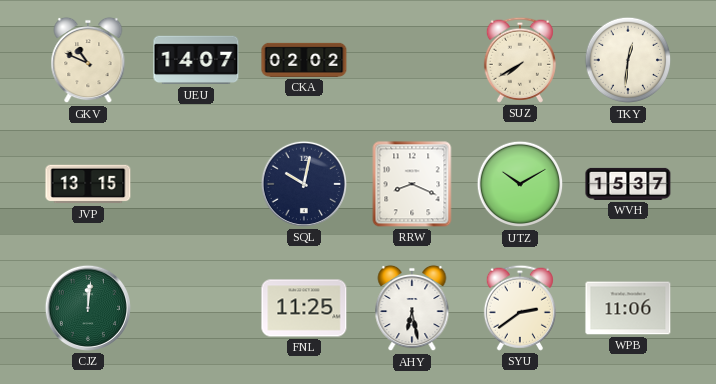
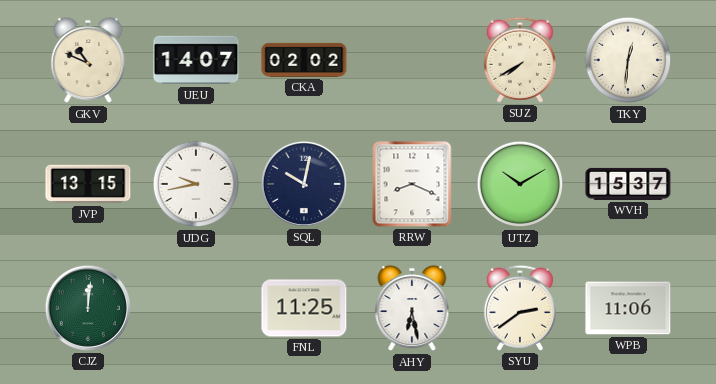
UDG: none -> 9:43
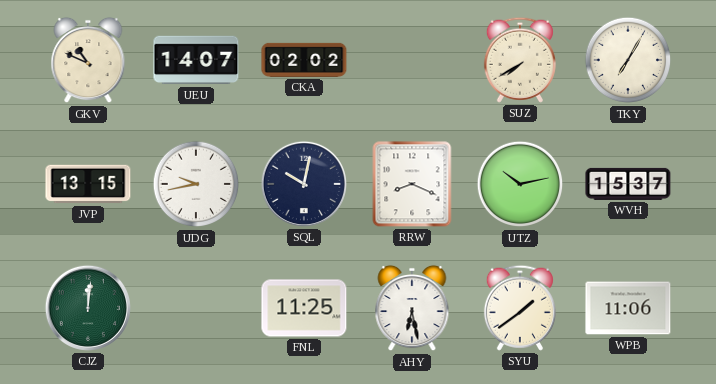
TKY: 12:31 -> 7:05
UTZ: 10:10 -> 10:13
SYU: 2:39 -> 1:39
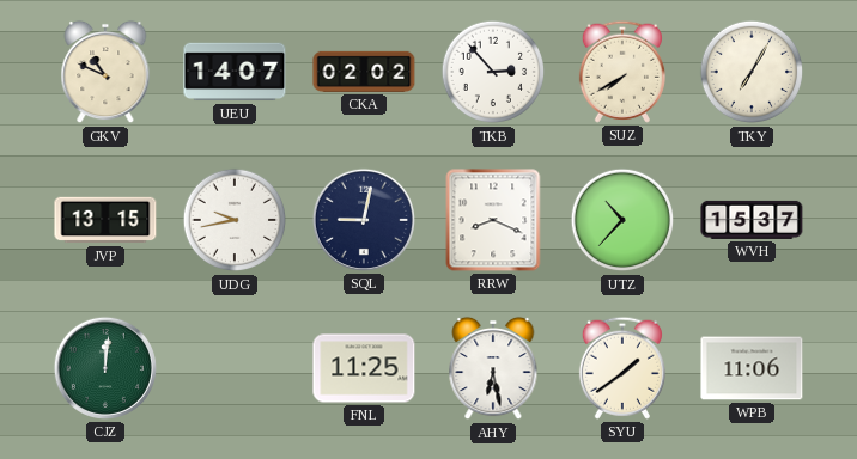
TKB: none -> 2:53
SQL: 10:02 -> 9:02
UTZ: 10:13 -> 10:37
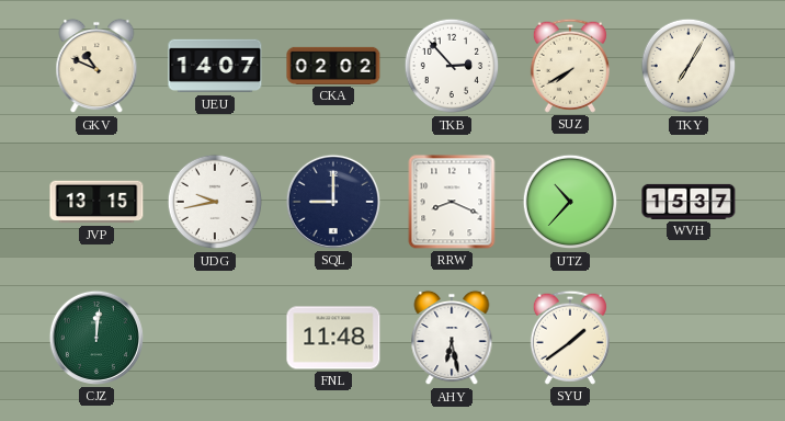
SQL: 9:02 -> 9:00
FNL: 11:25 -> 11:48
WPB: 11:06 -> none
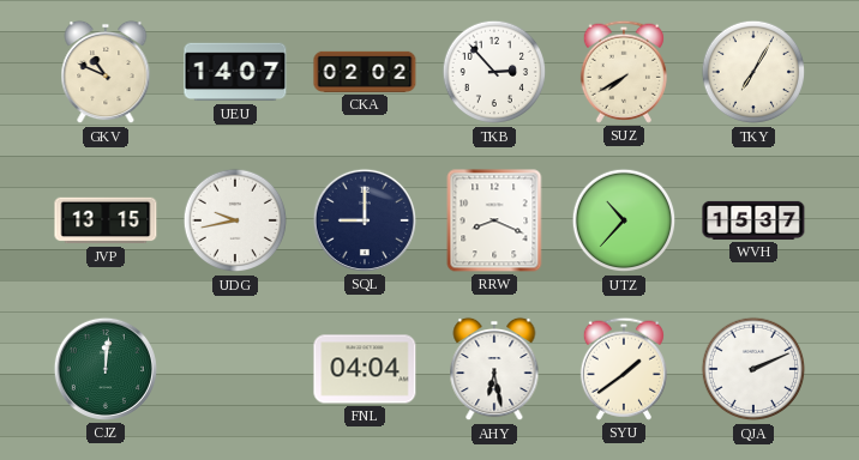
FNL: 11:48 -> 04:04
QJA: none -> 2:11
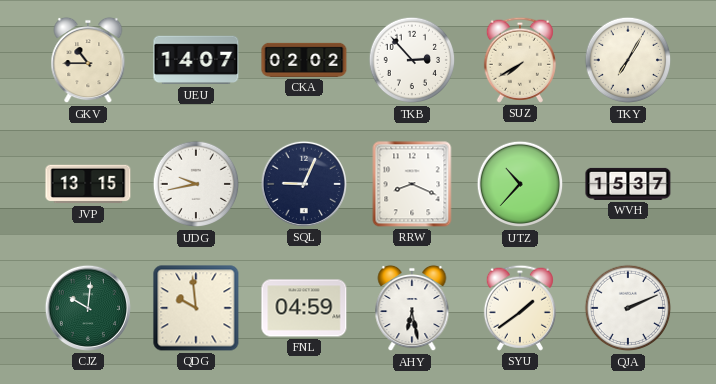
GKV: 10:49 -> 10:45
SQL: 9:00 -> 9:04
CJZ: 12:01 -> 10:01
QDG: none -> 9:59
FNL: 04:04 -> 04:59
